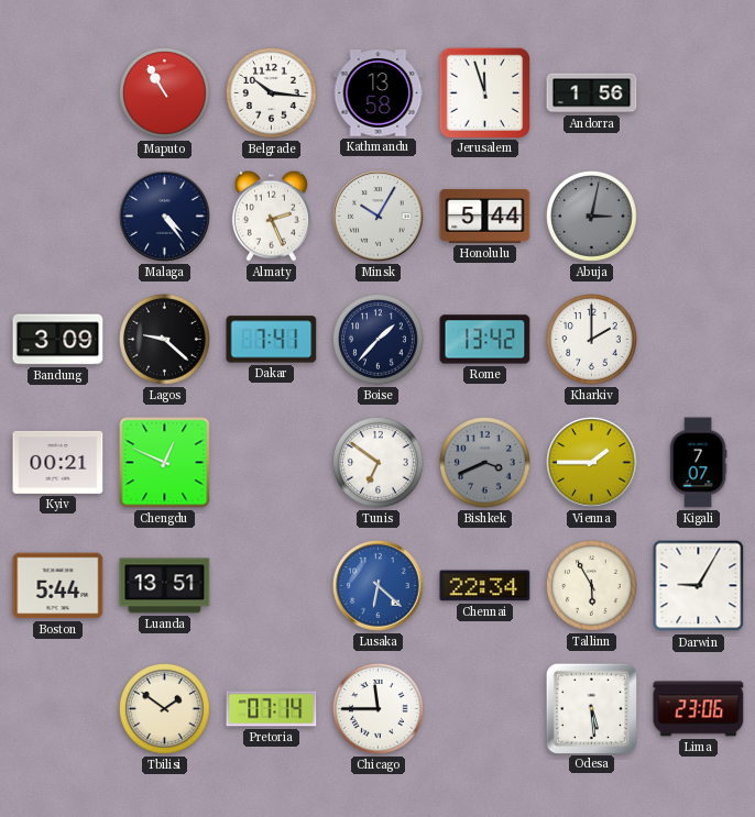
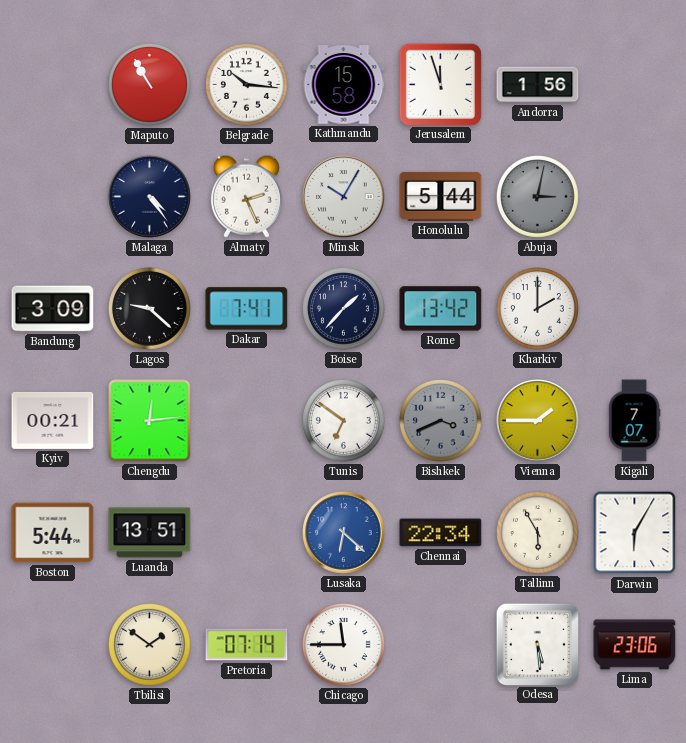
Kathmandu: 13:58 -> 15:58
Chengdu: 12:49 -> 12:14
Darwin: 9:05 -> 6:05
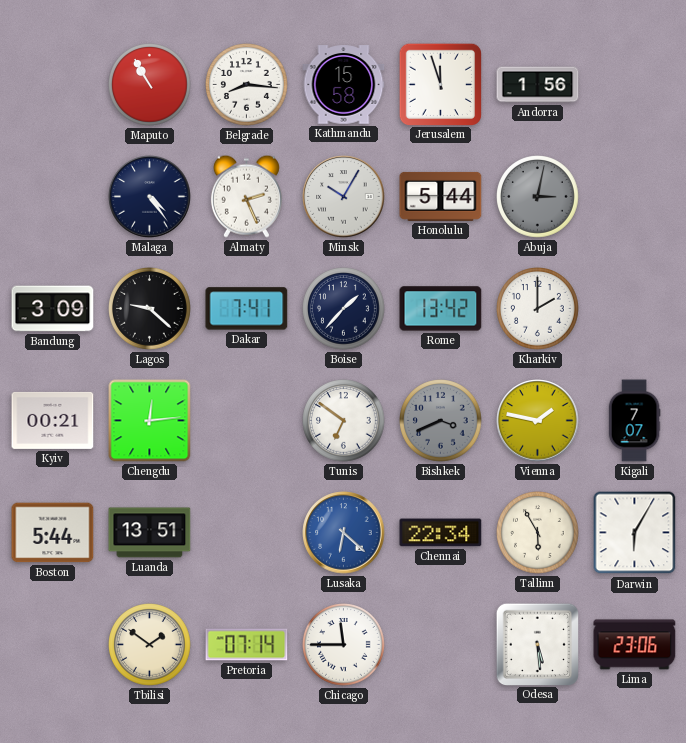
Belgrade: 10:16 -> 8:16
Vienna: 1:45 -> 1:47
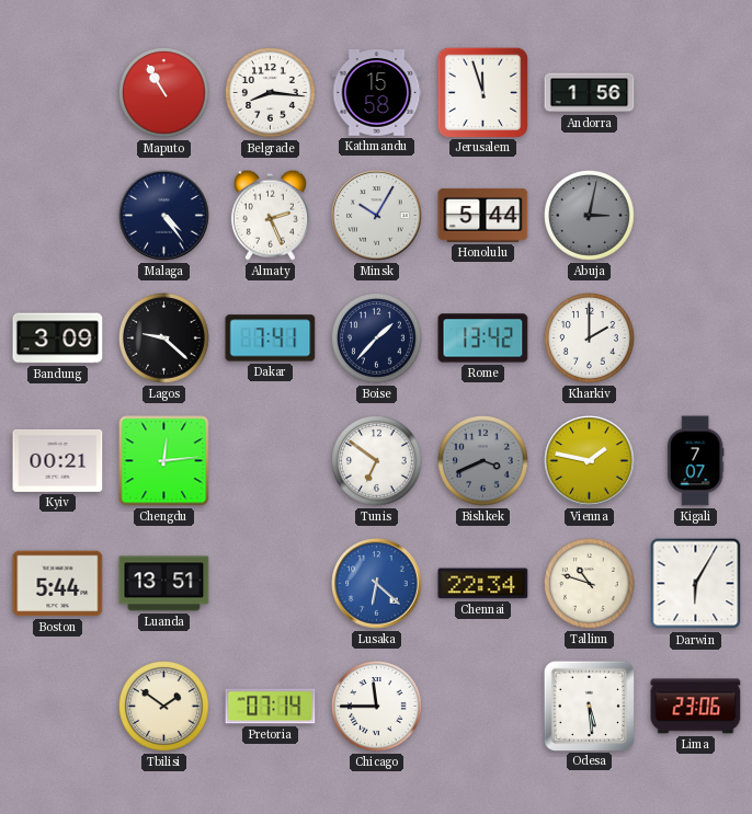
Tallinn: 5:55 -> 10:48
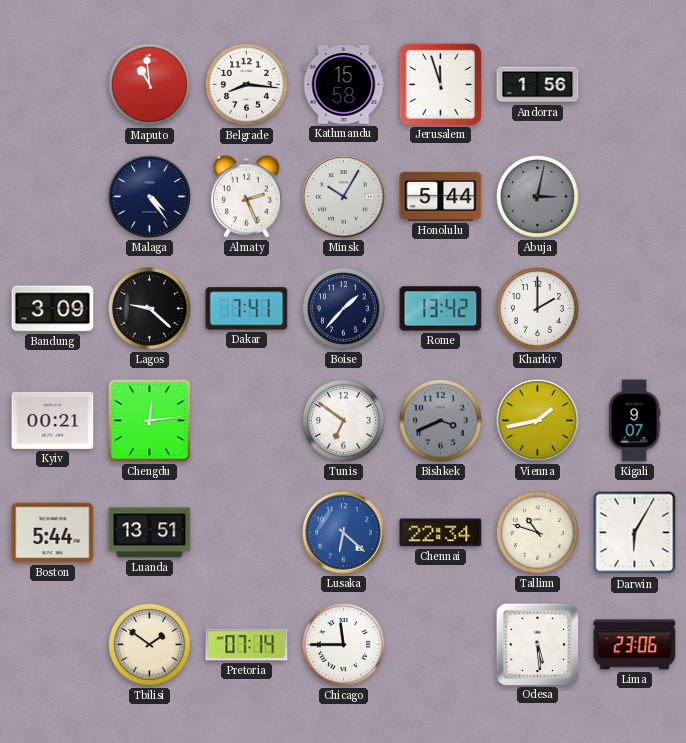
Maputo: 10:55 -> 10:59
Vienna: 1:47 -> 1:43
Kigali: 7:07 -> 9:07
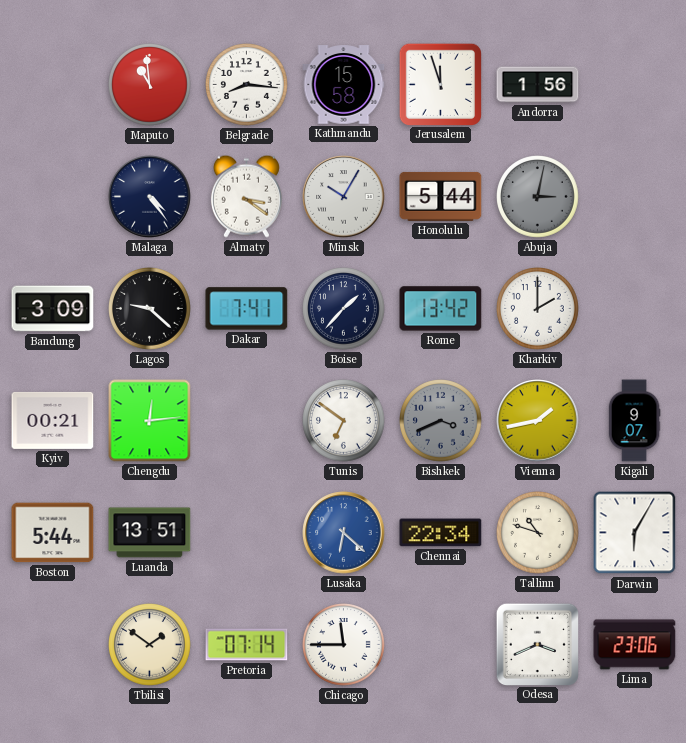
Almaty: 2:26 -> 3:21
Odesa: 5:29 -> 3:41
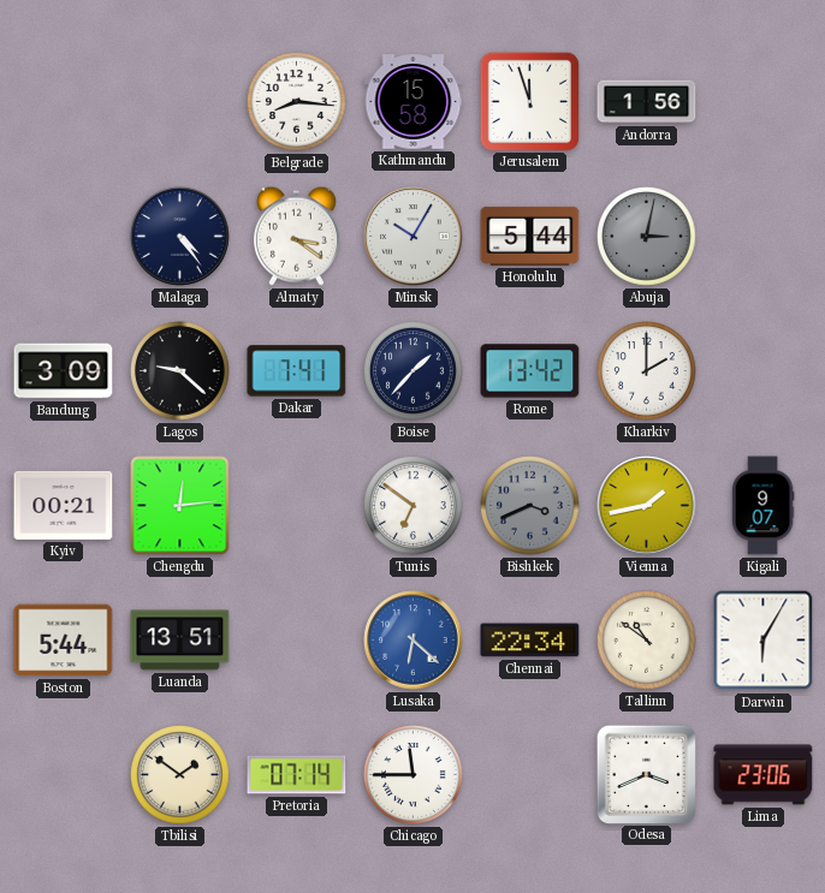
Maputo: 10:59 -> none
Tallinn: 10:48 -> 10:51
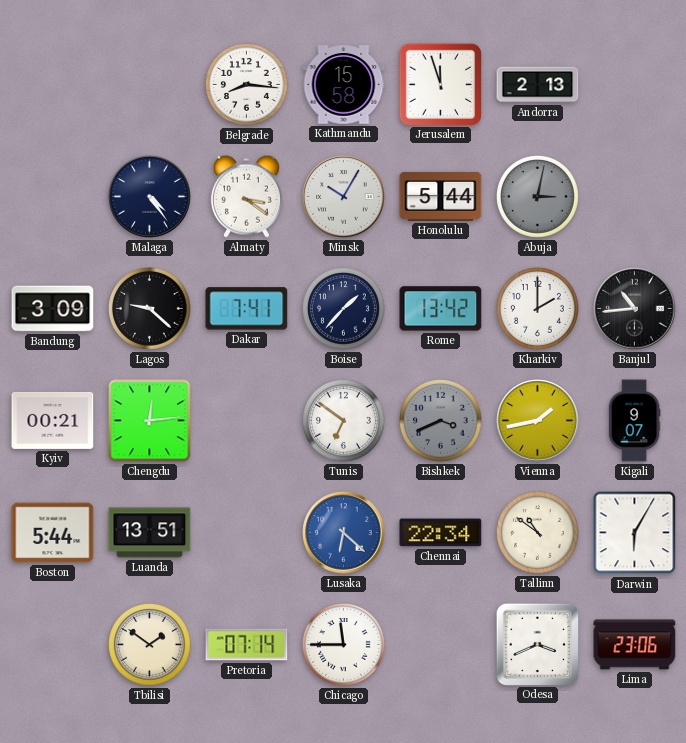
Andorra: 1:56 -> 2:13
Banjul: none -> 10:44
